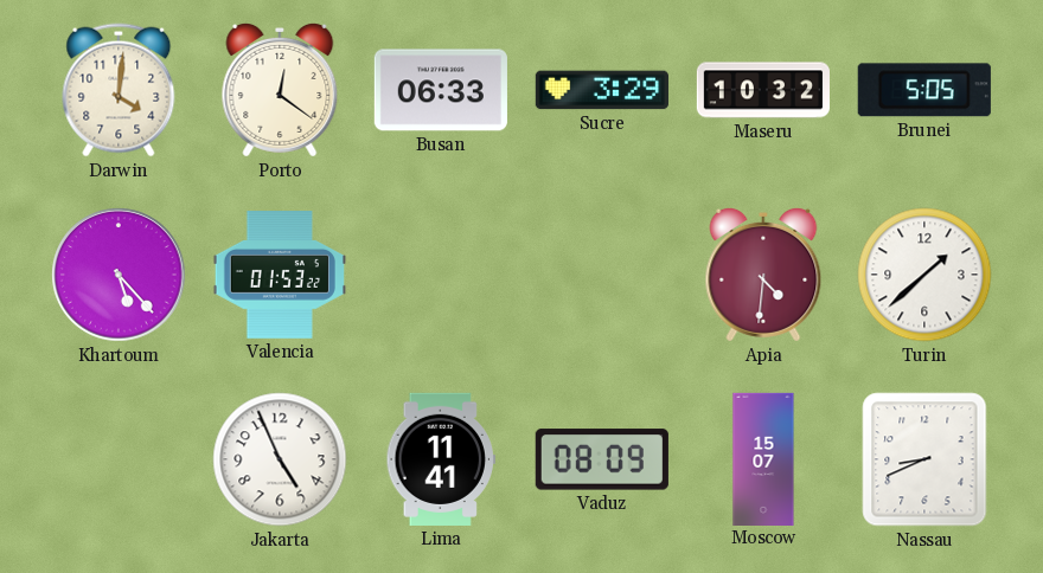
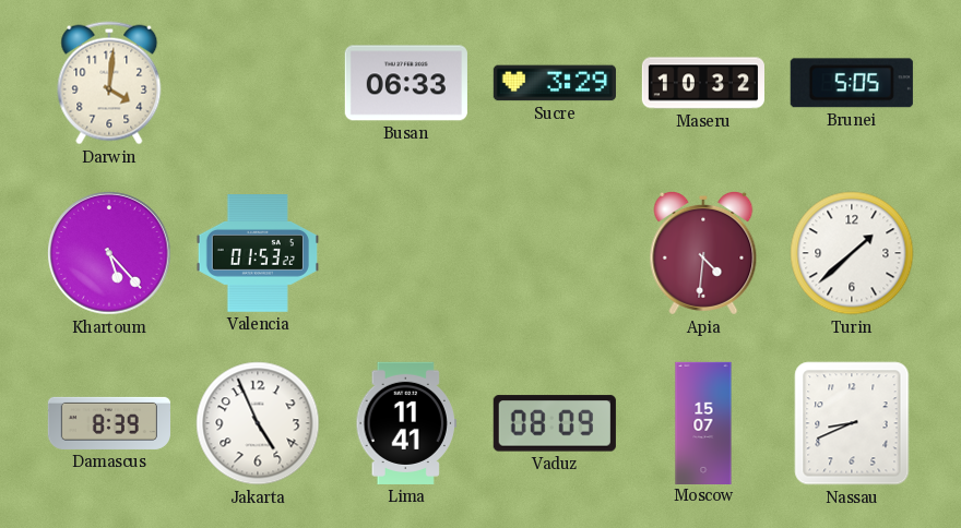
Porto: 12:21 -> none
Damascus: none -> 8:39
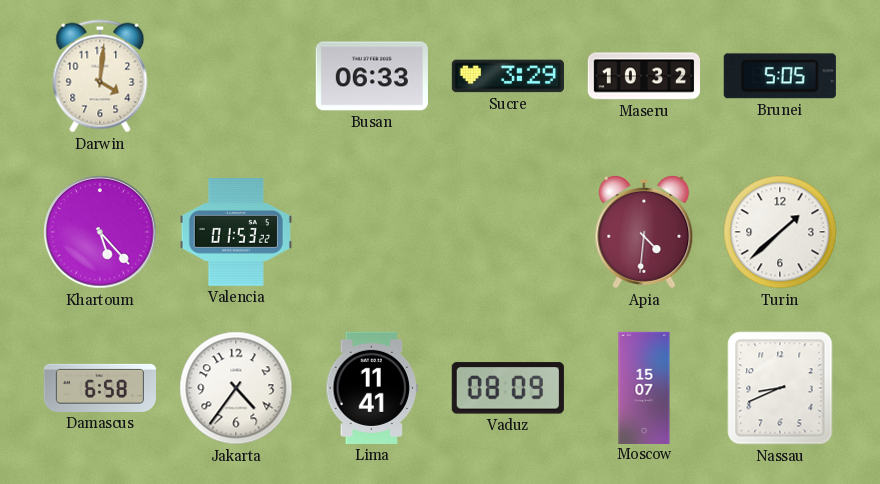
Damascus: 8:39 -> 6:58
Jakarta: 4:56 -> 4:36
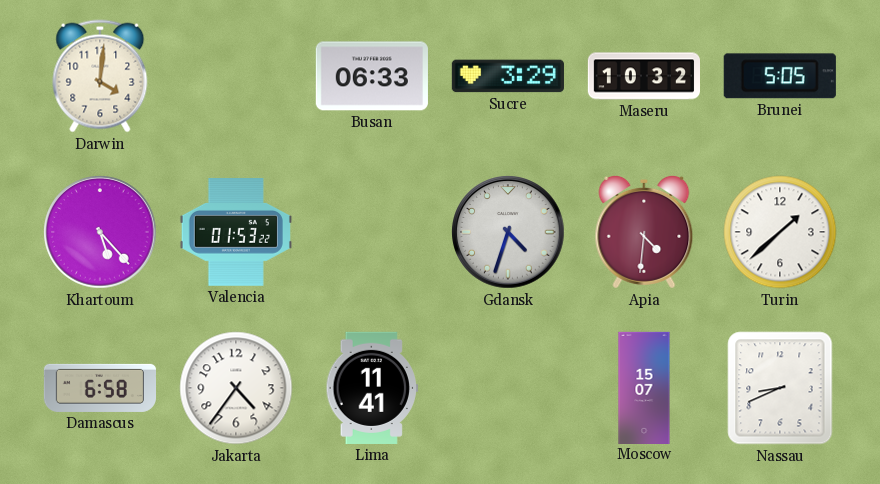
Gdansk: none -> 4:33
Vaduz: 08:09 -> none
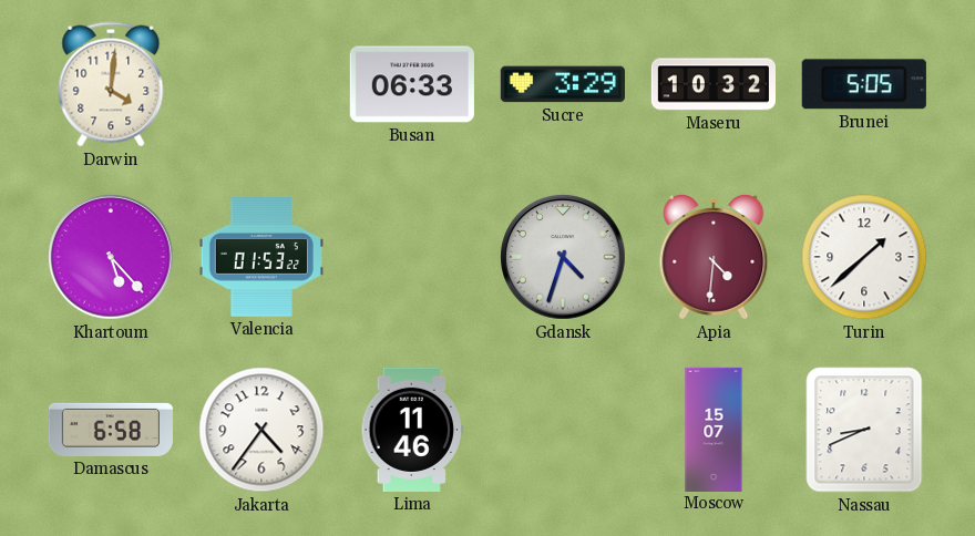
Lima: 11:41 -> 11:46
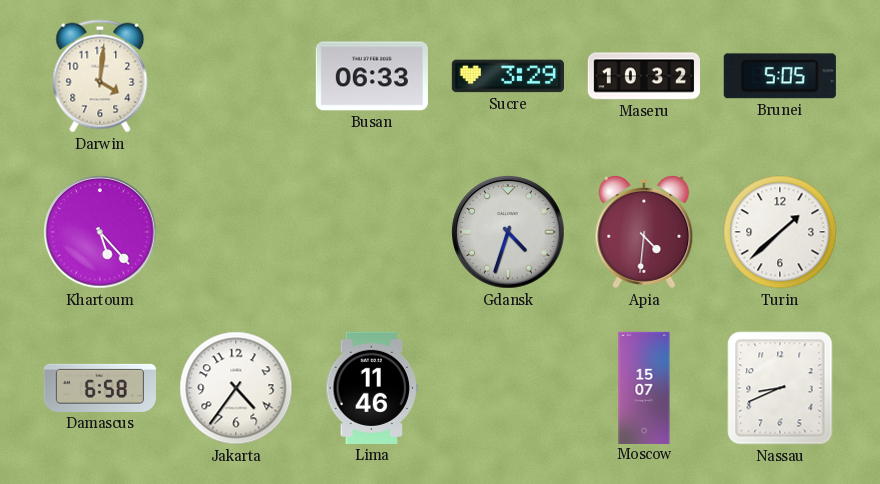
Valencia: 01:53 -> none
